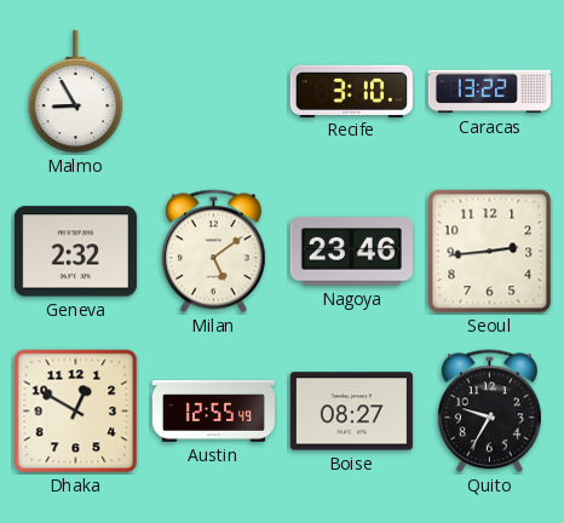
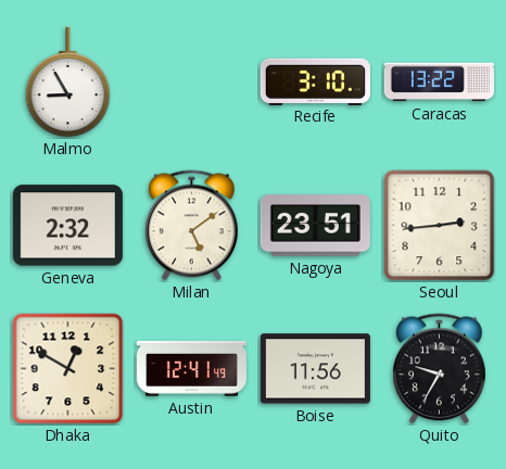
Nagoya: 23:46 -> 23:51
Austin: 12:55 -> 12:41
Boise: 08:27 -> 11:56
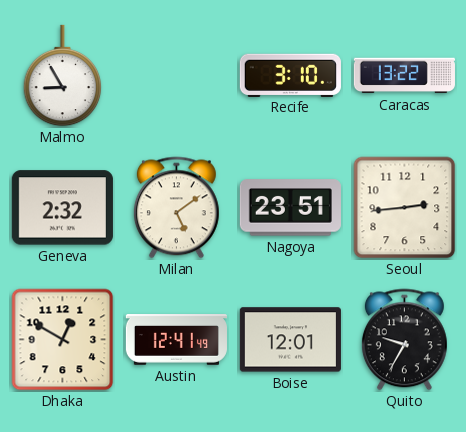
Boise: 11:56 -> 12:01
